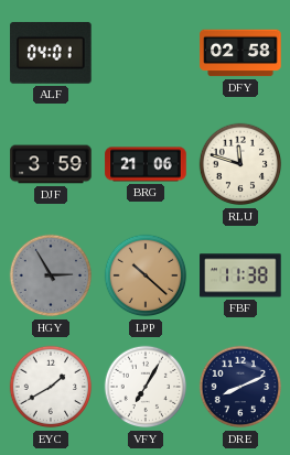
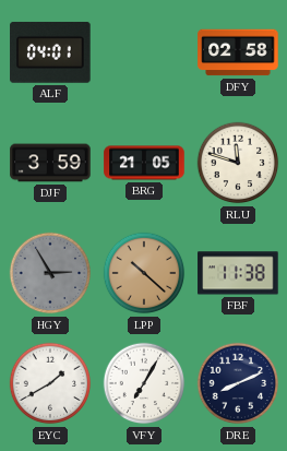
BRG: 21:06 -> 21:05
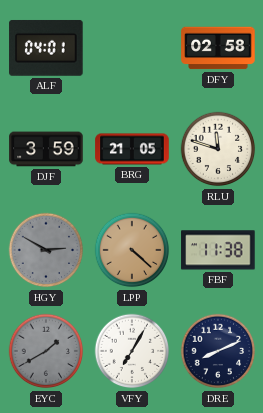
HGY: 2:55 -> 2:50
LPP: 10:22 -> 4:22
EYC dial: white -> grey
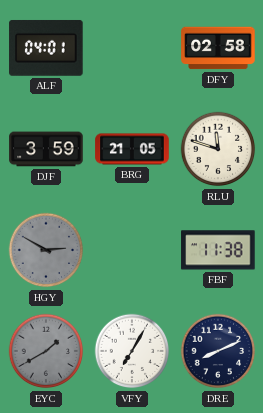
LPP: 4:22 -> none
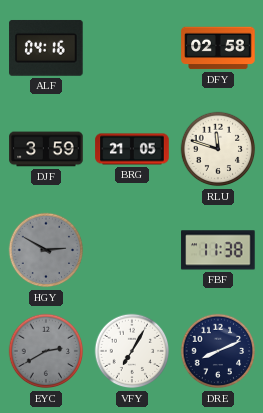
ALF: 04:01 -> 04:16
EYC: 1:40 -> 2:40
